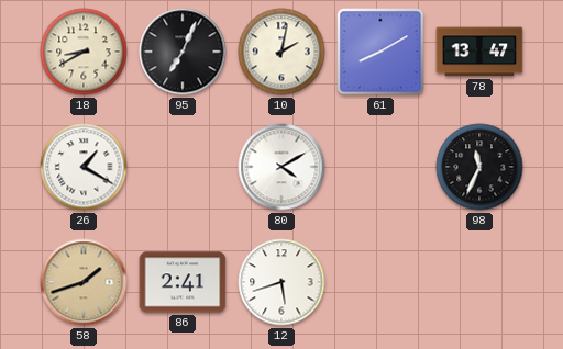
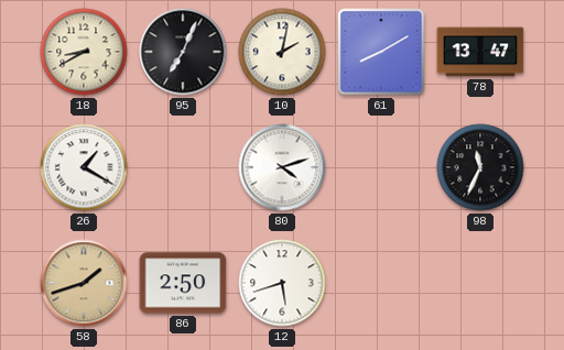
80: 4:10 -> 4:12
86: 2:41 -> 2:50
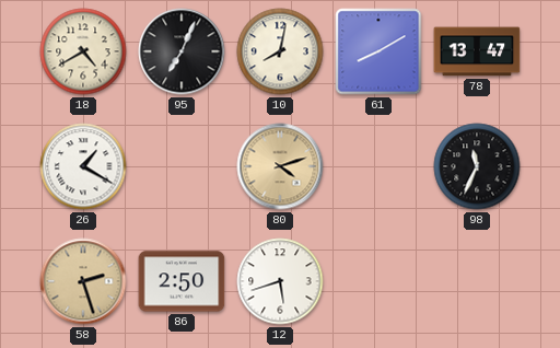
18: 8:40 -> 4:40
10: 2:02 -> 8:02
80 dial: white -> champagne
58: 1:42 -> 2:27
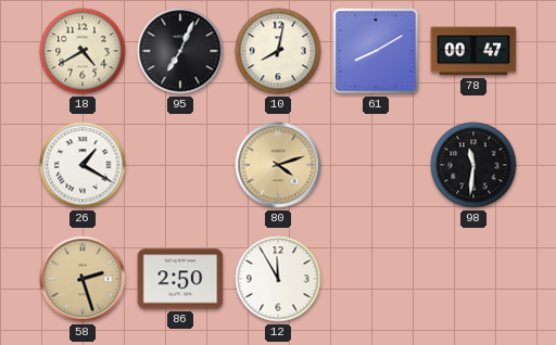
78: 13:47 -> 00:47
98: 11:34 -> 11:31
12: 5:42 -> 11:55
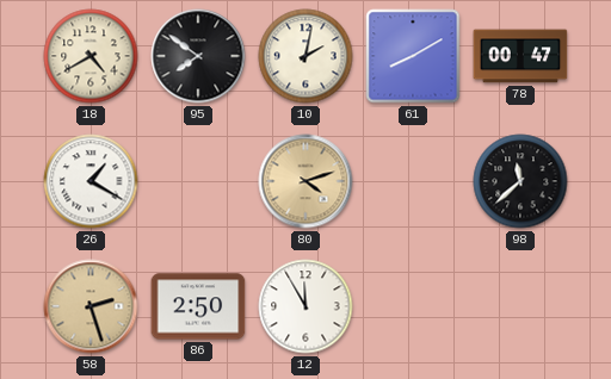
95: 7:04 -> 7:51
10: 8:02 -> 2:02
98: 11:31 -> 11:38
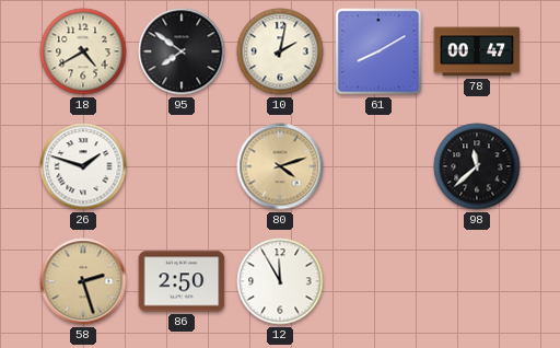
26: 1:20 -> 1:48
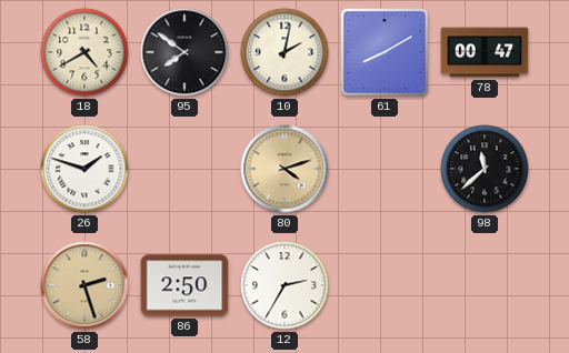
12: 11:55 -> 2:35
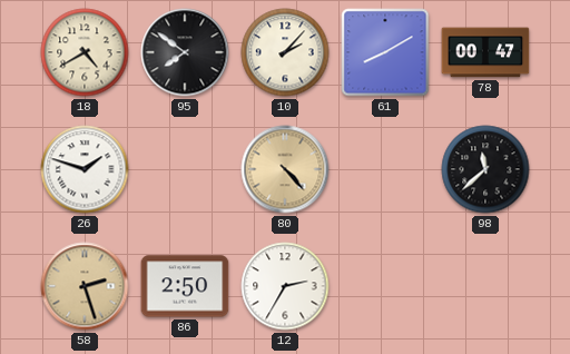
10: 2:02 -> 2:07
80: 4:12 -> 4:23
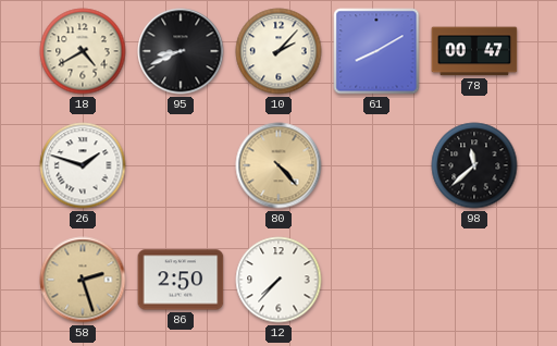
95: 7:51 -> 8:41
12: 2:35 -> 7:37
